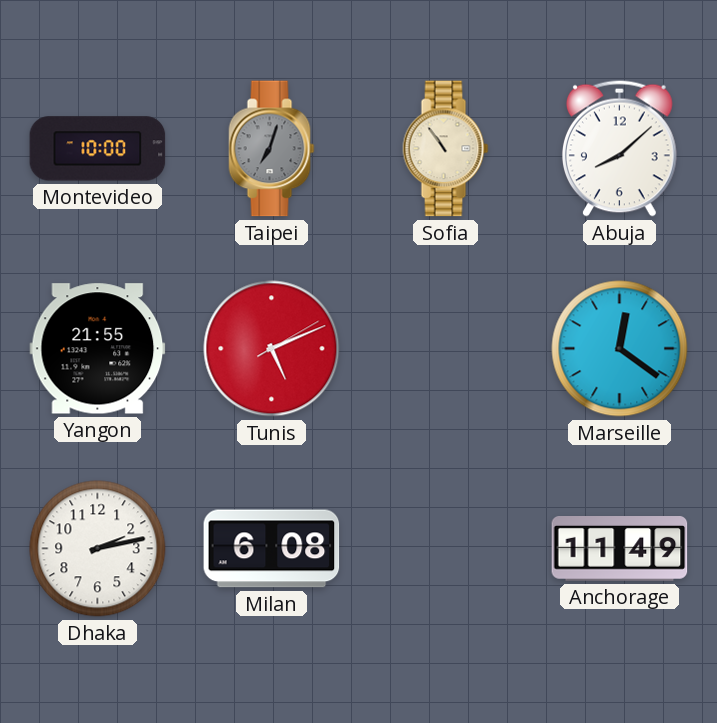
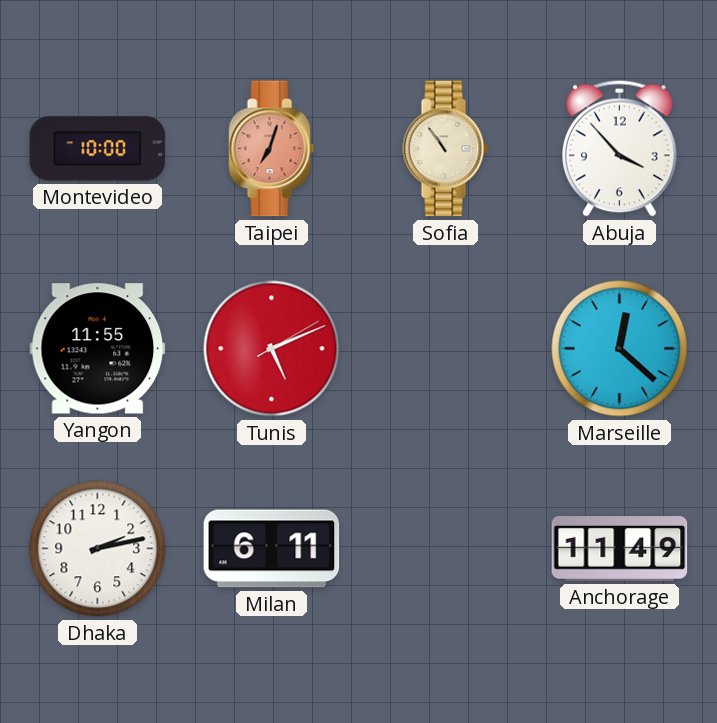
Taipei dial: grey -> salmon
Abuja: 8:08 -> 3:53
Yangon: 21:55 -> 11:55
Marseille: 12:21 -> 12:22
Milan: 6:08 -> 6:11
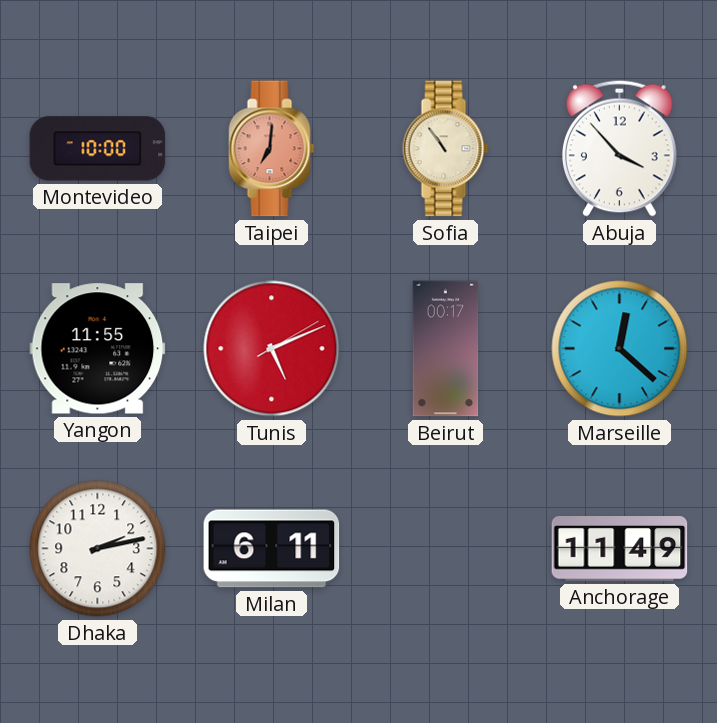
Taipei: 7:03 -> 7:01
Beirut: none -> 00:17
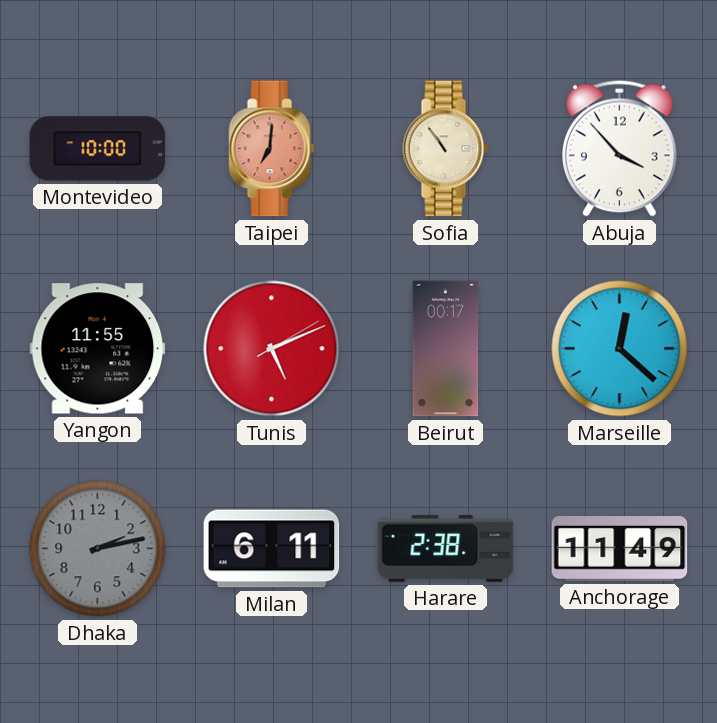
Dhaka dial: white -> grey
Harare: none -> 2:38
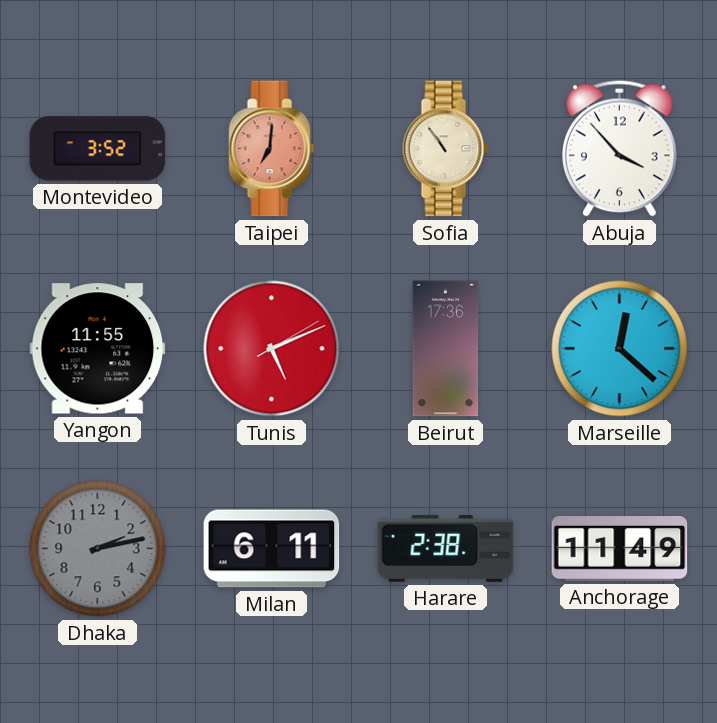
Montevideo: 10:00 -> 3:52
Beirut: 00:17 -> 17:36
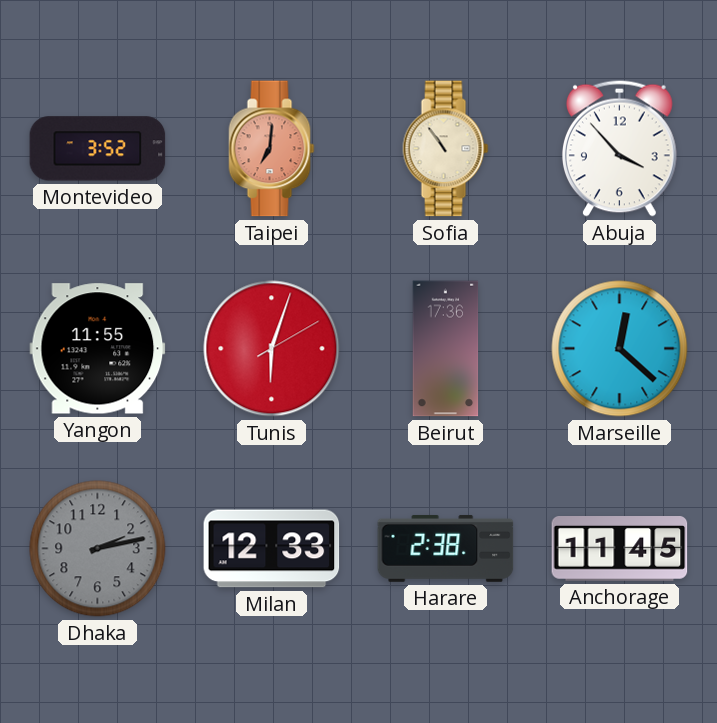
Tunis: 5:11 -> 6:03
Milan: 6:11 -> 12:33
Anchorage: 11:49 -> 11:45
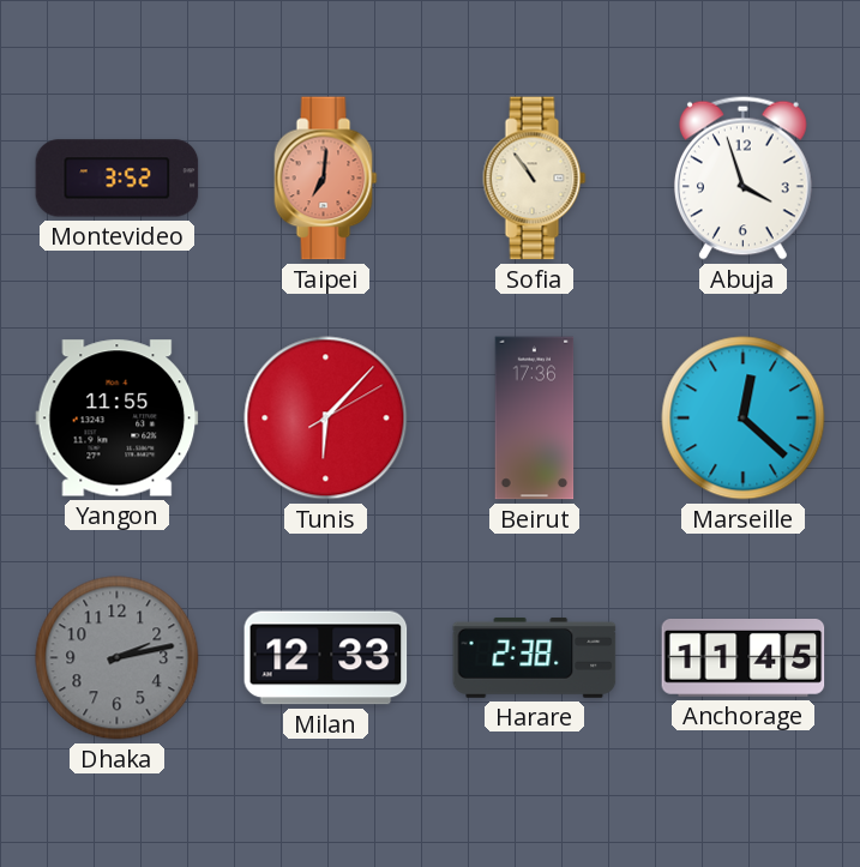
Abuja: 3:53 -> 3:57
Tunis: 6:03 -> 6:07
